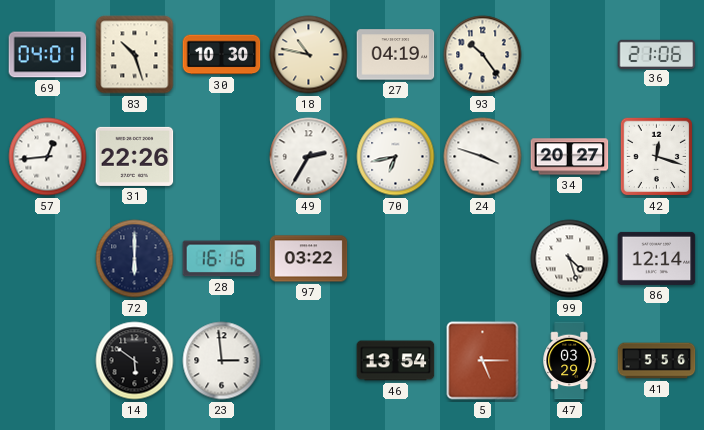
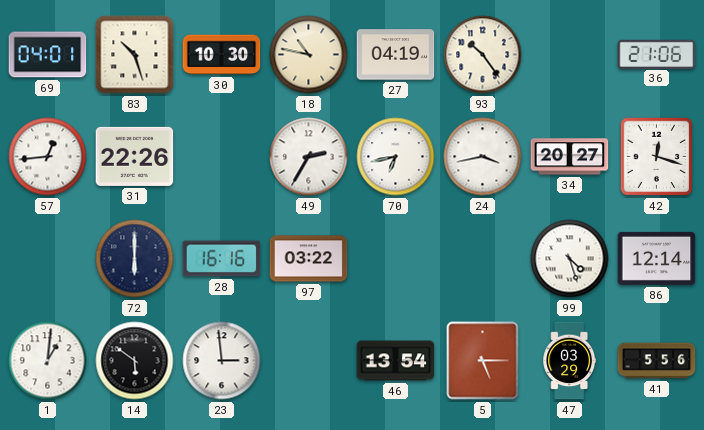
24: 3:48 -> 3:43
1: none -> 1:01
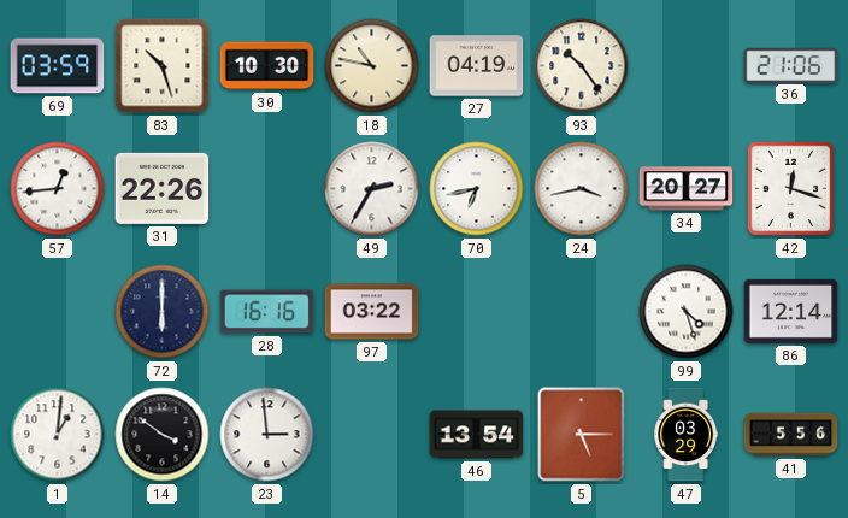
69: 04:01 -> 03:59
14: 5:51 -> 3:51
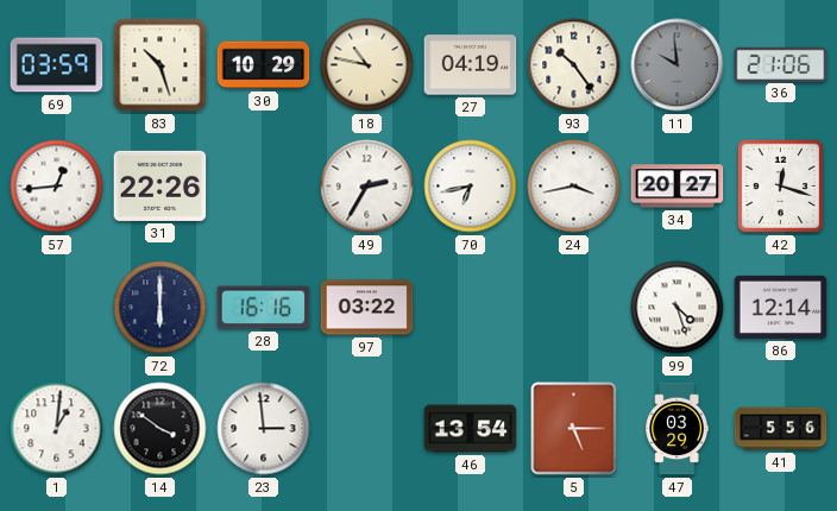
30: 10:30 -> 10:29
11: none -> 9:59
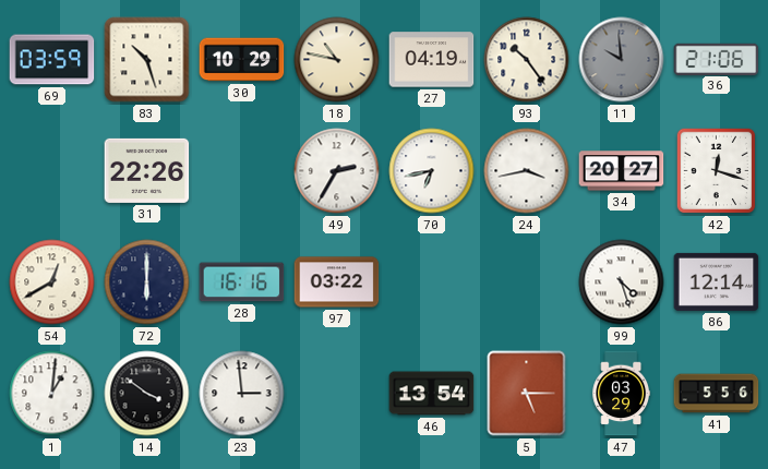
57: 12:44 -> none
54: none -> 12:40
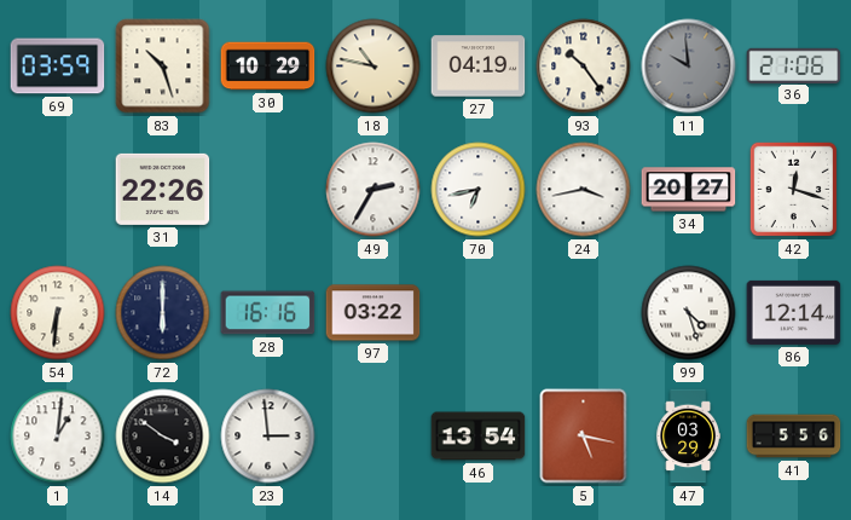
54: 12:40 -> 6:31
5: 5:15 -> 5:17
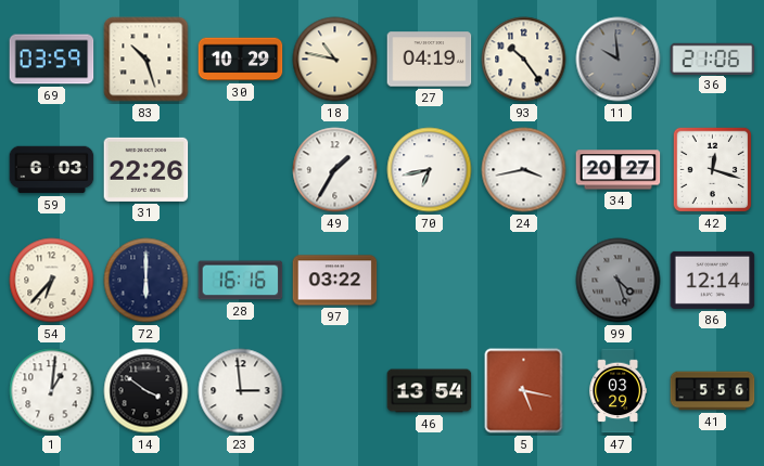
59: none -> 6:03
49: 2:35 -> 1:35
54: 6:31 -> 6:37
99 dial: white -> grey
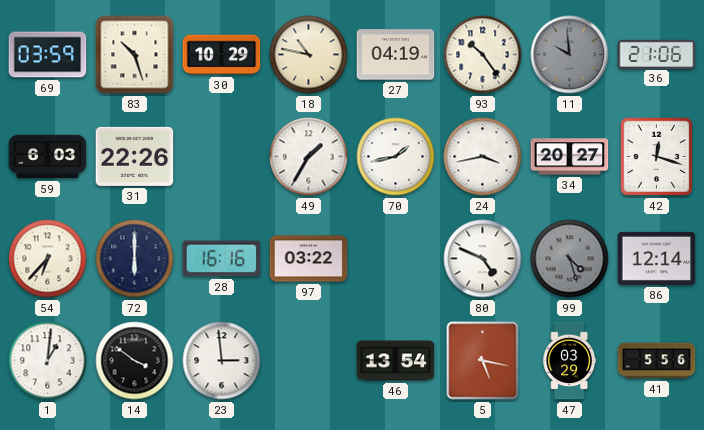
70: 6:43 -> 1:43
80: none -> 4:49
